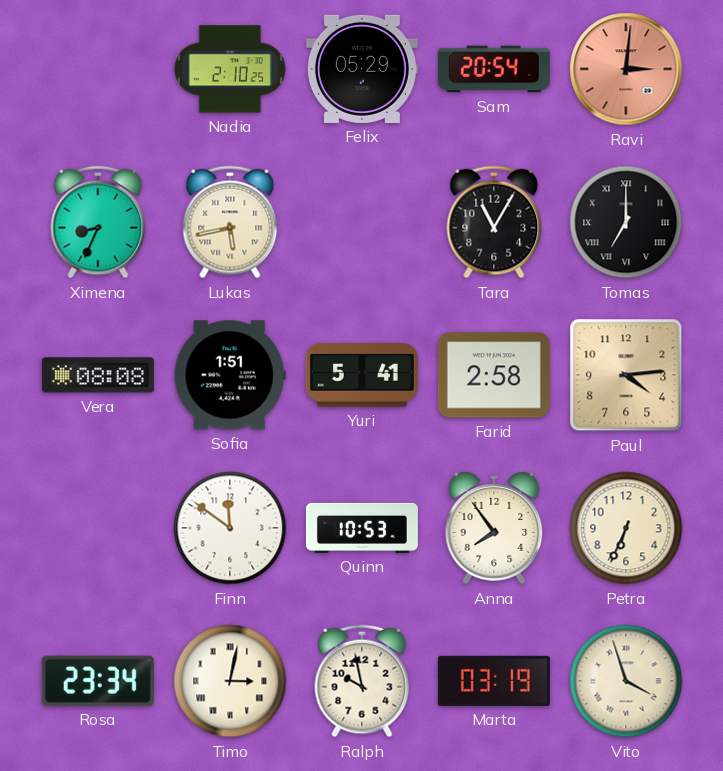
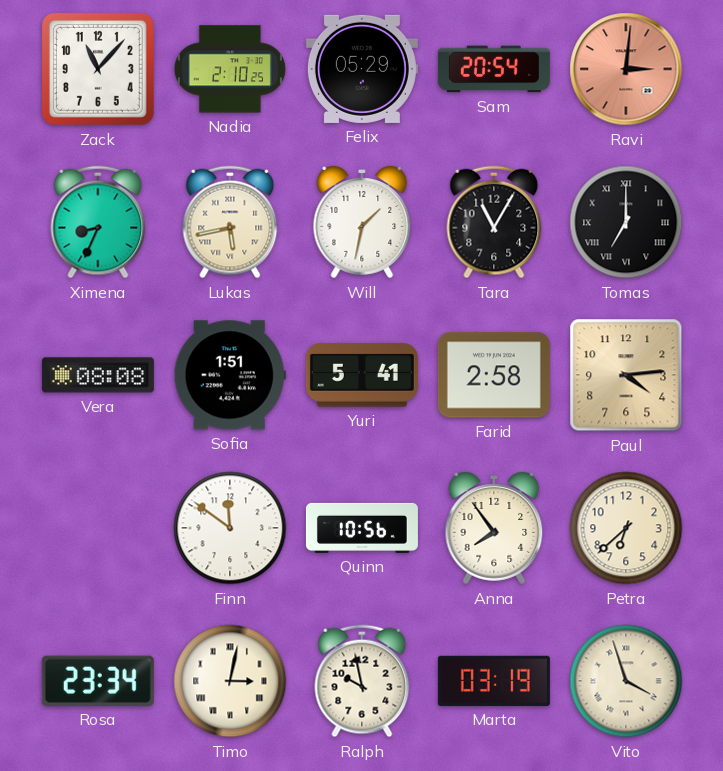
Zack: none -> 11:07
Will: none -> 1:32
Quinn: 10:53 -> 10:56
Petra: 6:34 -> 6:38
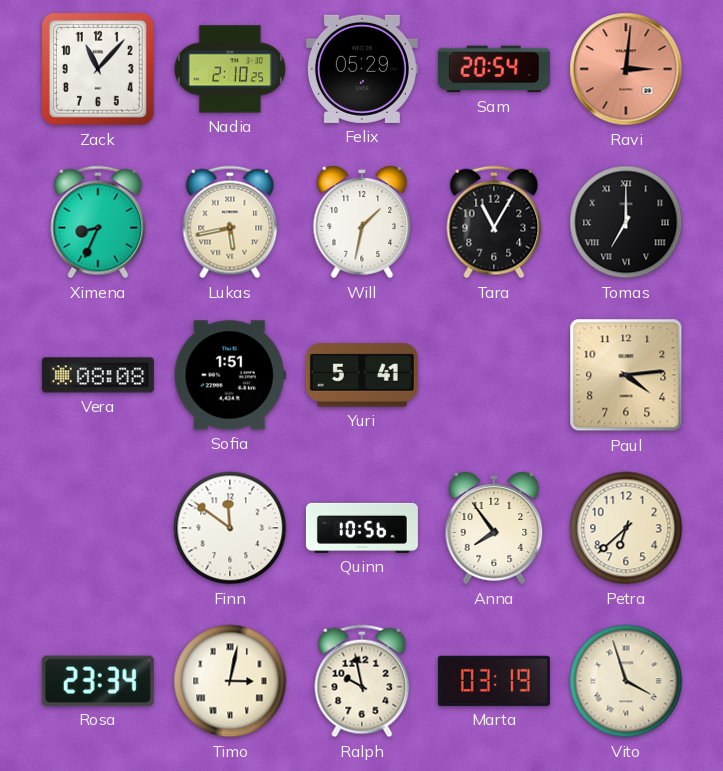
Farid: 2:58 -> none
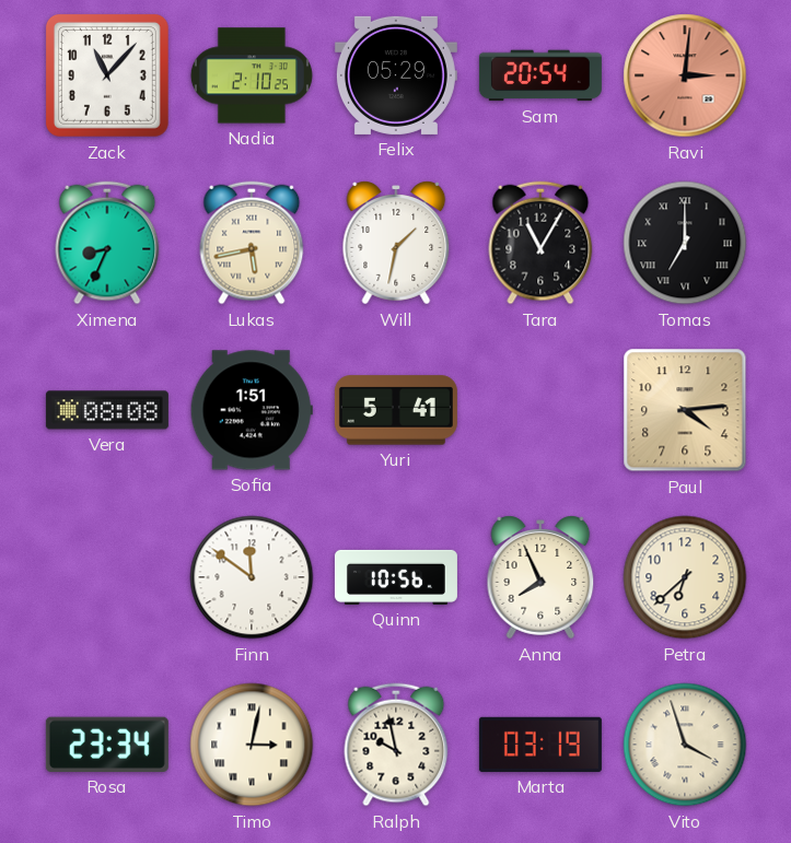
Anna: 7:54 -> 7:56
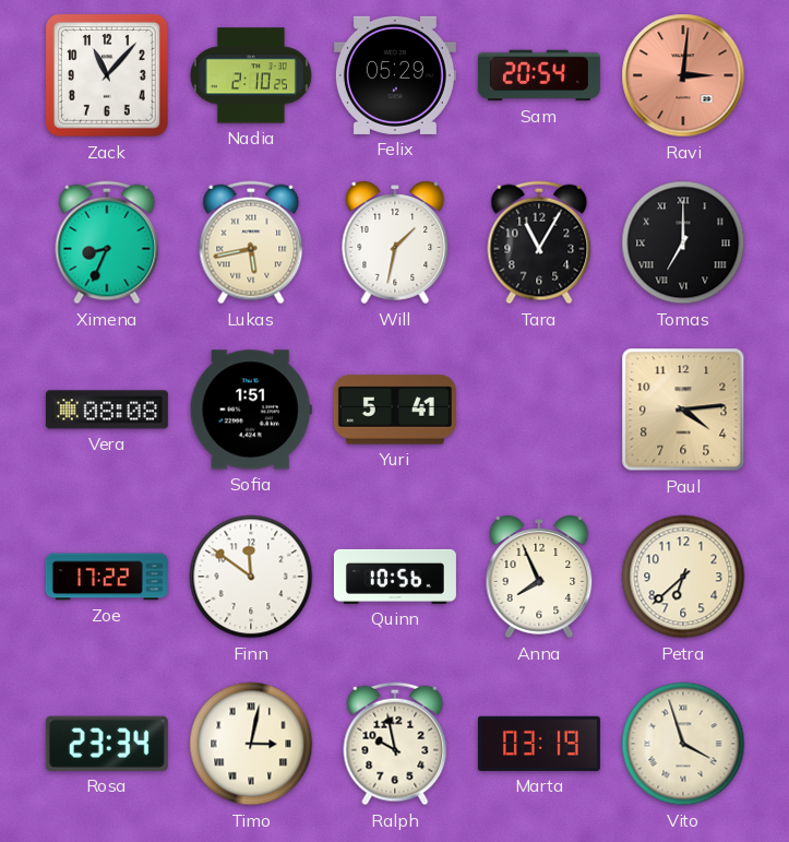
Zoe: none -> 17:22
